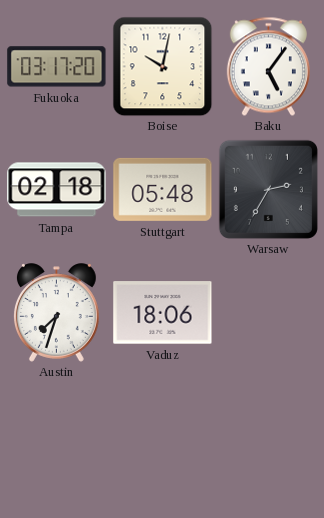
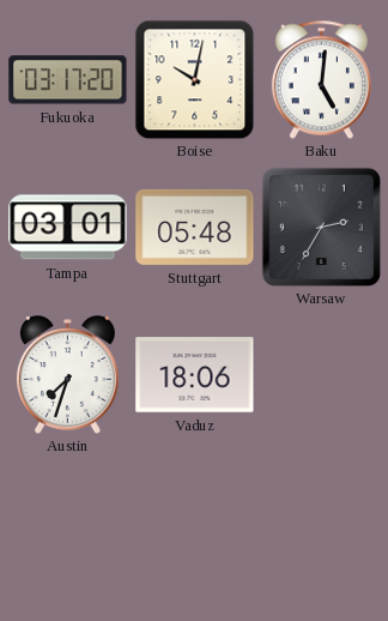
Baku: 5:06 -> 5:01
Tampa: 02:18 -> 03:01
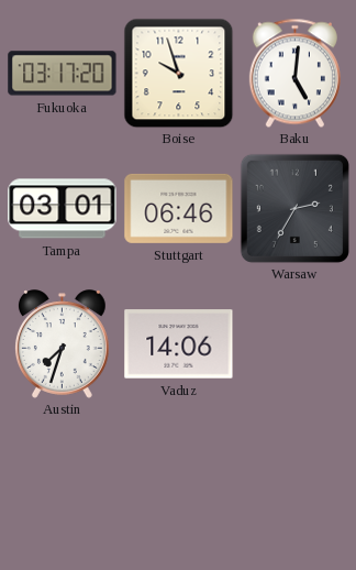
Boise: 10:02 -> 9:57
Stuttgart: 05:48 -> 06:46
Vaduz: 18:06 -> 14:06
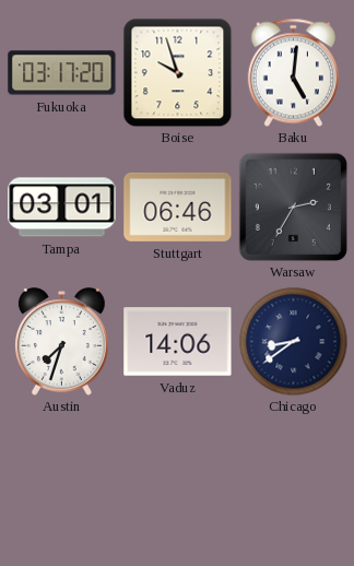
Chicago: none -> 8:39
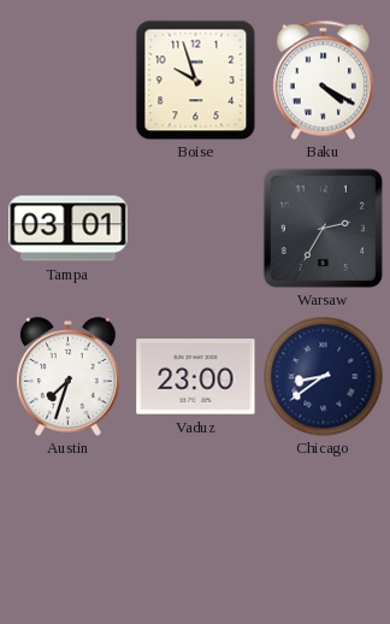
Fukuoka: 03:17 -> none
Baku: 5:01 -> 4:20
Stuttgart: 06:46 -> none
Vaduz: 14:06 -> 23:00
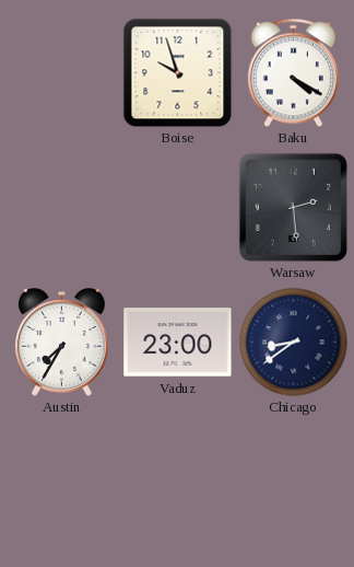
Tampa: 03:01 -> none
Warsaw: 2:35 -> 2:29
Austin: 7:33 -> 7:35
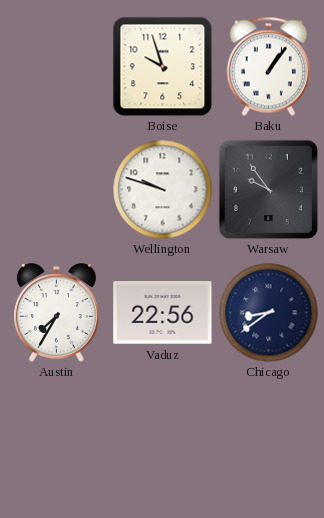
Baku: 4:20 -> 1:06
Wellington: none -> 9:48
Warsaw: 2:29 -> 9:54
Vaduz: 23:00 -> 22:56
